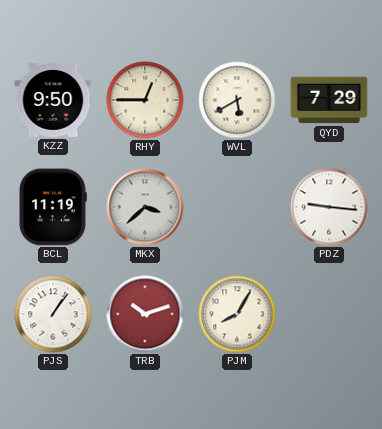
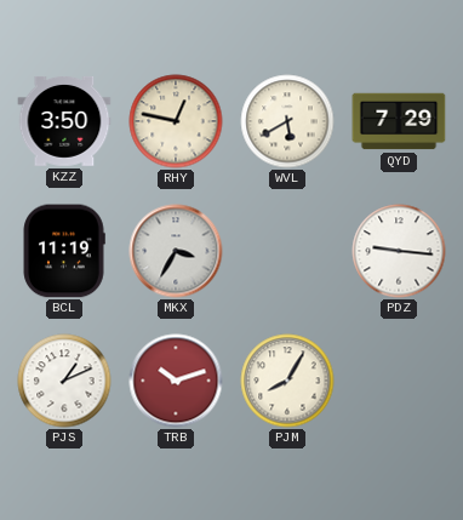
KZZ: 9:50 -> 3:50
RHY: 12:45 -> 12:47
MKX: 3:38 -> 3:35
PJS: 1:06 -> 1:11
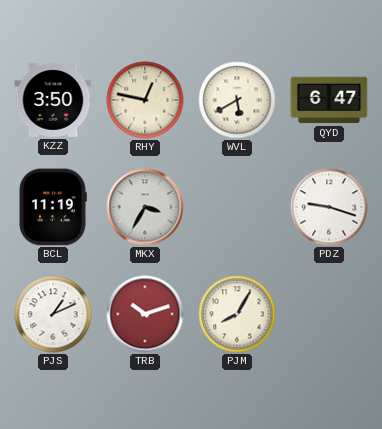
QYD: 7:29 -> 6:47
PDZ: 9:16 -> 9:18
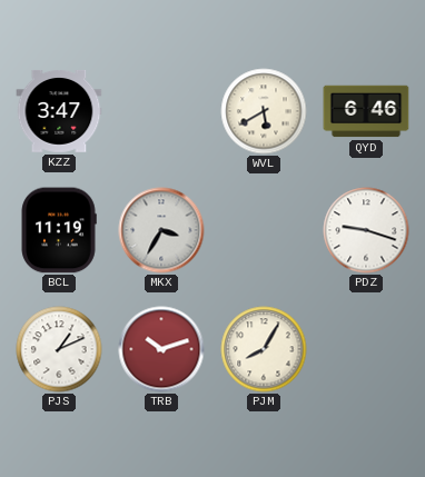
KZZ: 3:50 -> 3:47
RHY: 12:47 -> none
QYD: 6:47 -> 6:46
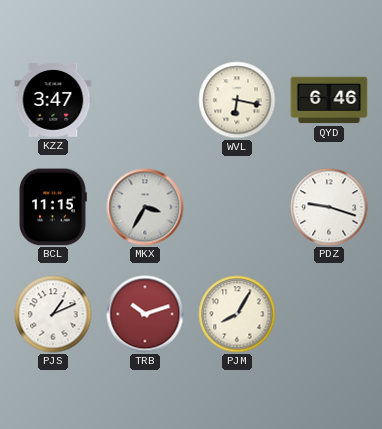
WVL: 5:40 -> 6:17
BCL: 11:19 -> 11:15
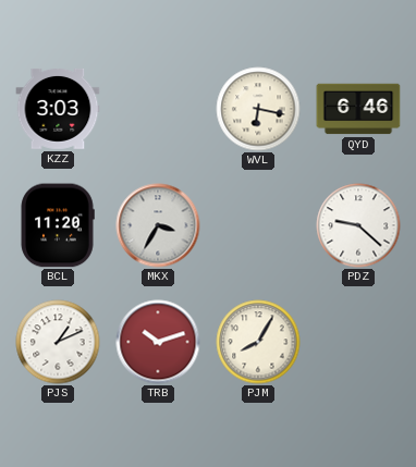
KZZ: 3:47 -> 3:03
BCL: 11:15 -> 11:20
PDZ: 9:18 -> 9:22
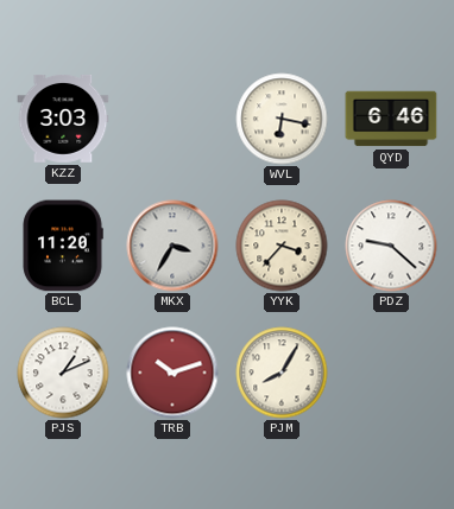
YYK: none -> 3:37
